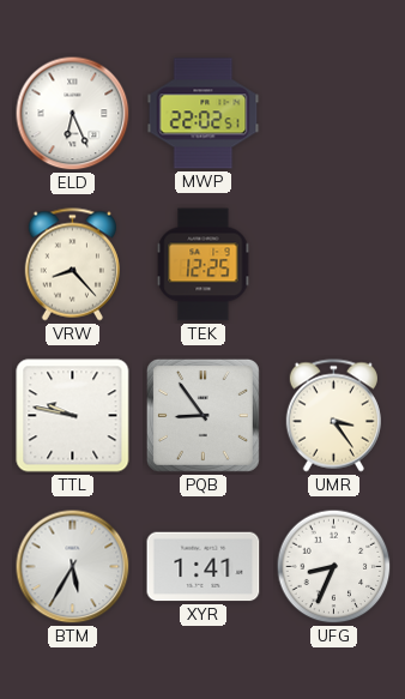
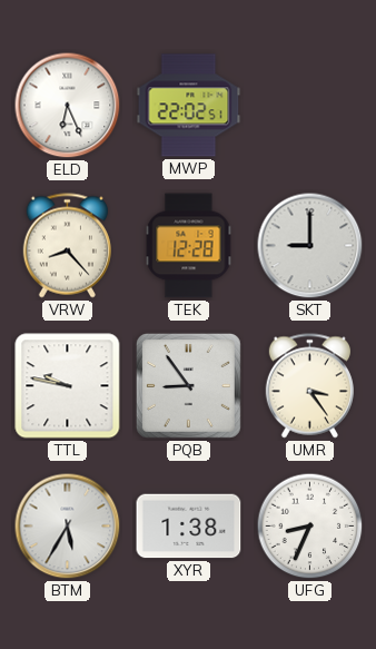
TEK: 12:25 -> 12:28
SKT: none -> 9:00
XYR: 1:41 -> 1:38
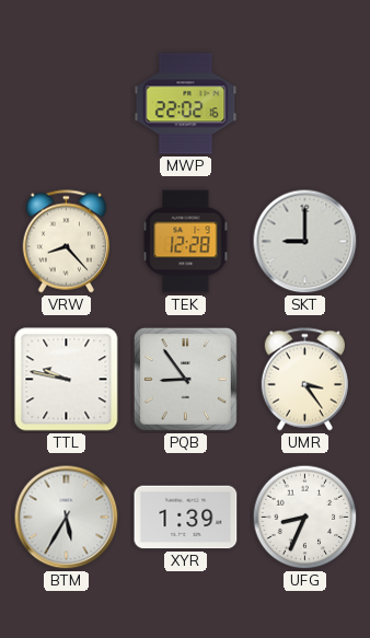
ELD: 6:26 -> none
MWP: 22:02:51 -> 22:02:16
XYR: 1:38 -> 1:39
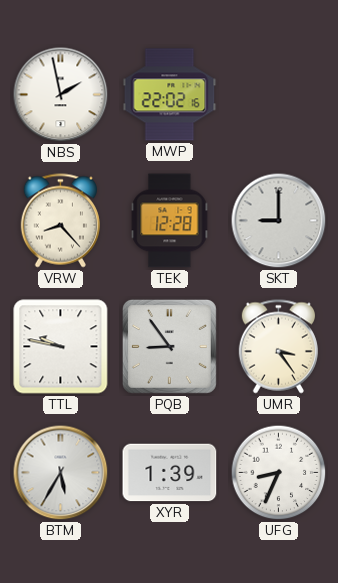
NBS: none -> 1:58
